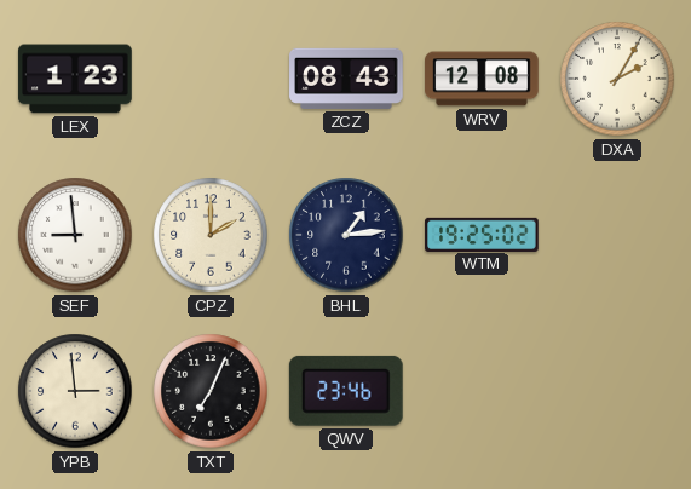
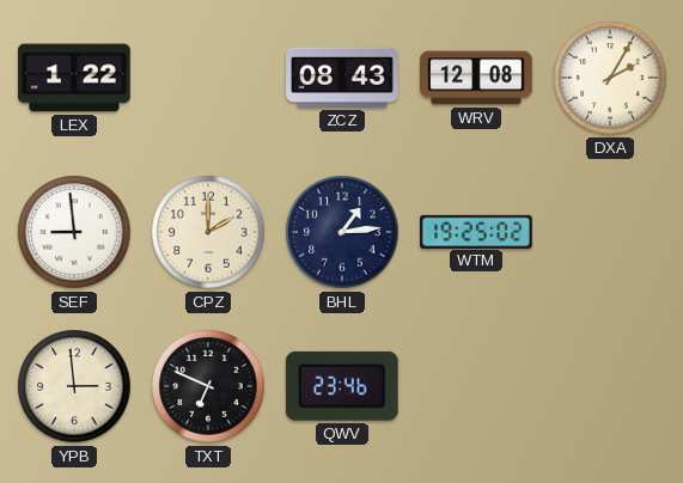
LEX: 1:23 -> 1:22
TXT: 7:04 -> 6:49
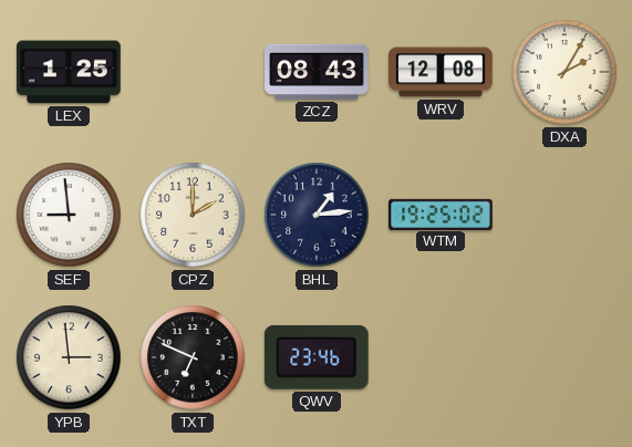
LEX: 1:22 -> 1:25
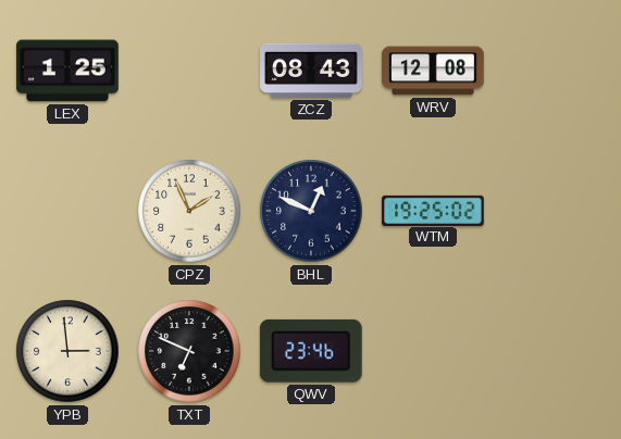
DXA: 2:05 -> none
SEF: 8:59 -> none
CPZ: 2:00 -> 1:56
BHL: 1:14 -> 12:49
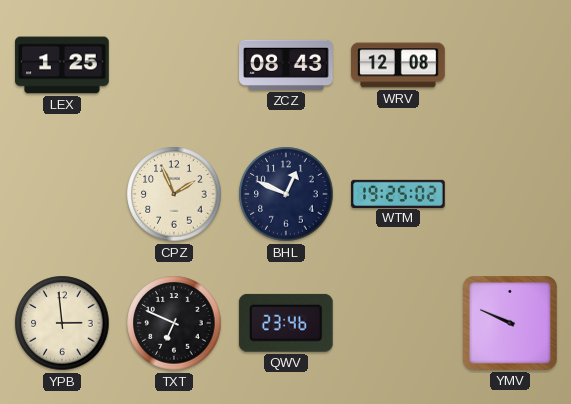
YMV: none -> 9:49
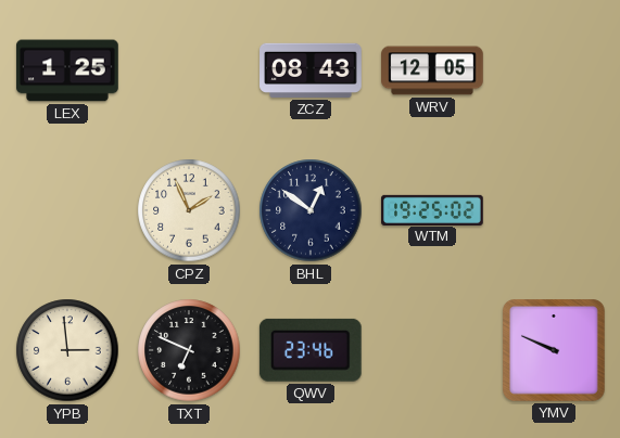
WRV: 12:08 -> 12:05
BHL: 12:49 -> 12:51
